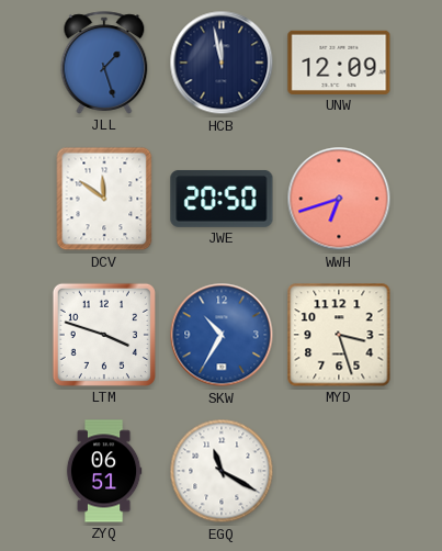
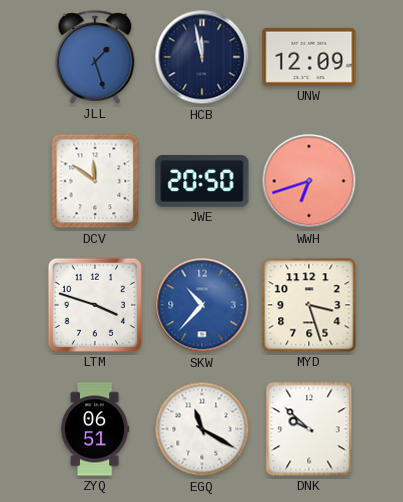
SKW: 10:35 -> 10:37
DNK: none -> 9:52
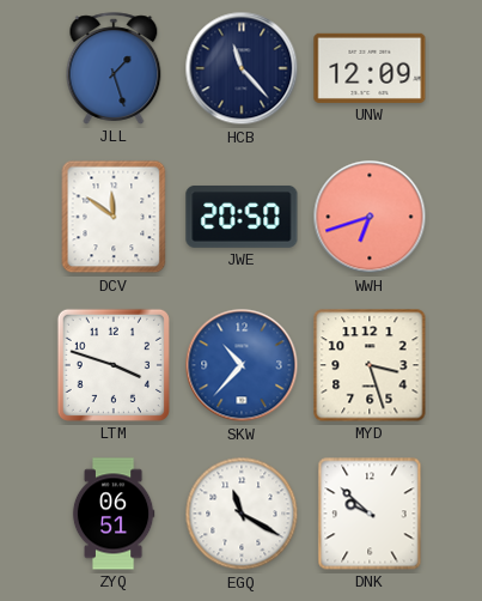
HCB: 11:58 -> 11:23
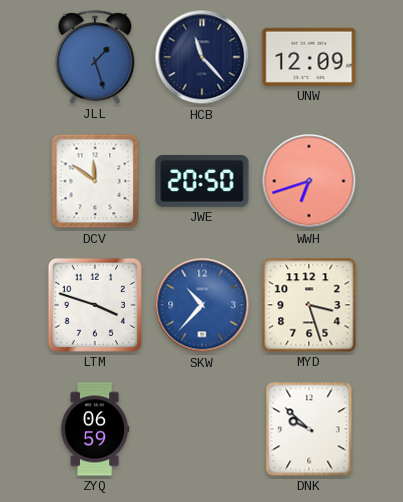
ZYQ: 06:51 -> 06:59
EGQ: 11:20 -> none
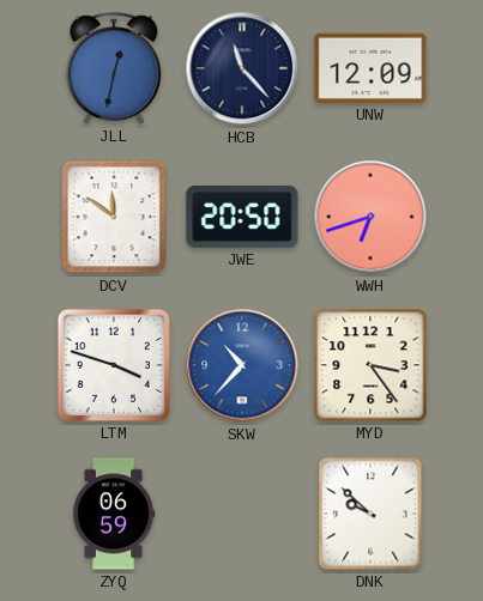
JLL: 1:27 -> 12:32
MYD: 3:27 -> 3:24
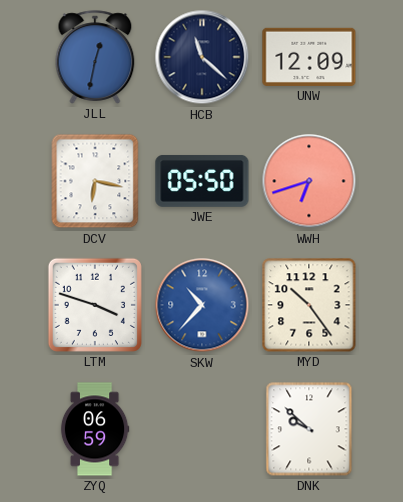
HCB: 11:23 -> 11:22
DCV: 11:51 -> 6:17
JWE: 20:50 -> 05:50
MYD: 3:24 -> 10:24
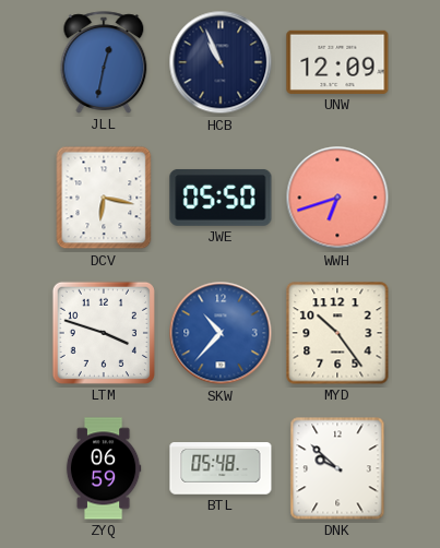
HCB: 11:22 -> 10:56
BTL: none -> 05:48
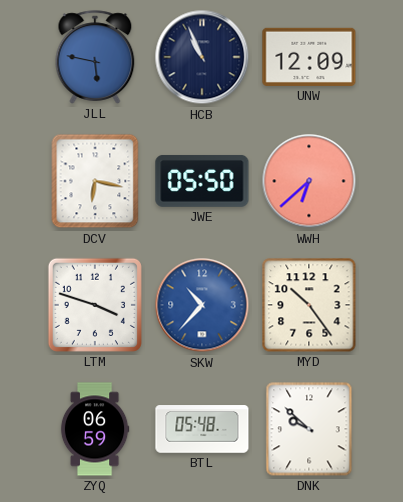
JLL: 12:32 -> 5:47
WWH: 6:42 -> 6:38
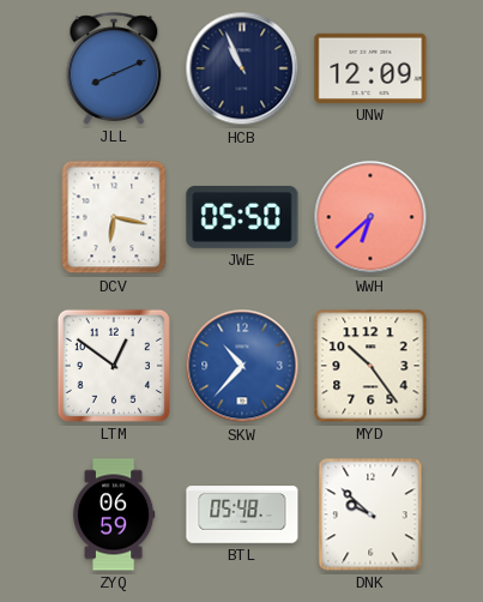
JLL: 5:47 -> 8:11
LTM: 3:48 -> 12:51
